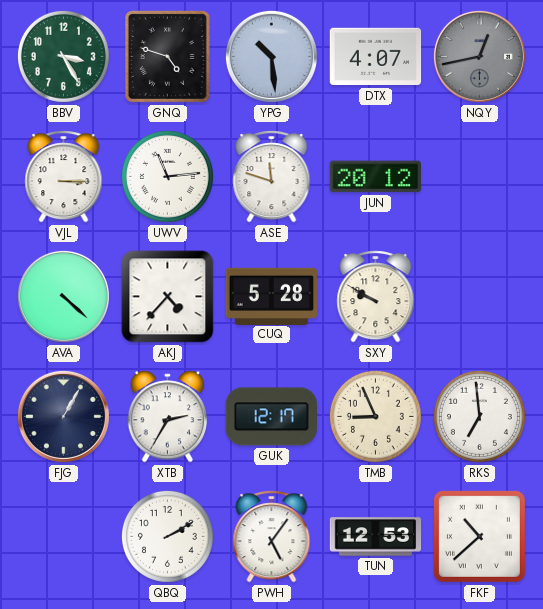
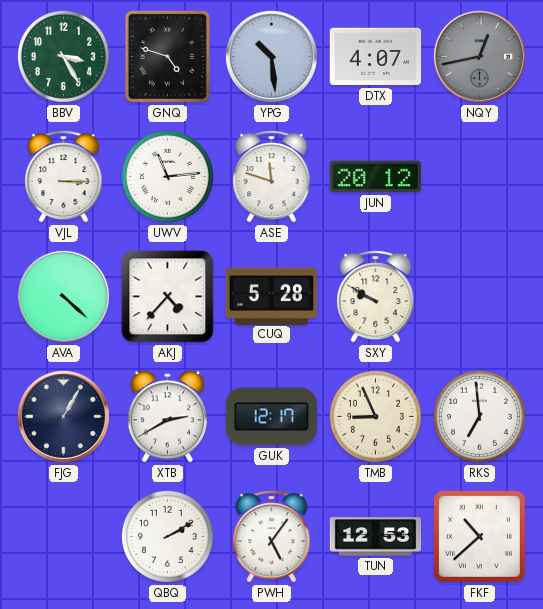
XTB: 2:35 -> 2:40
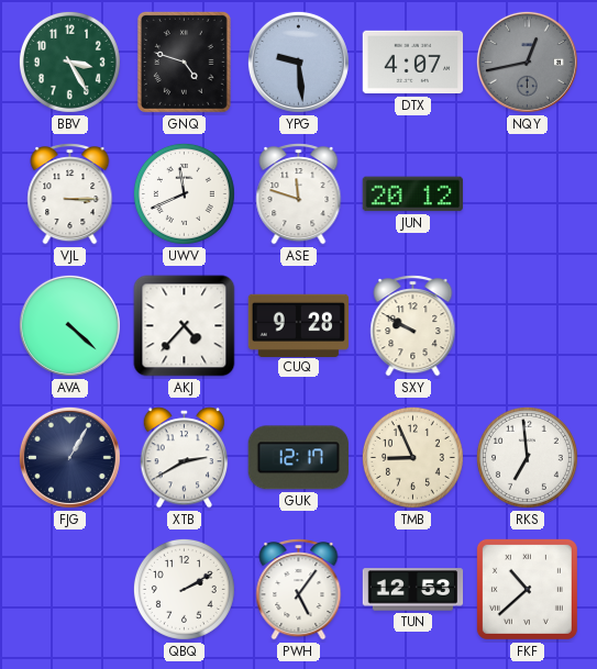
YPG: 10:29 -> 9:29
UWV: 11:14 -> 11:41
CUQ: 5:28 -> 9:28
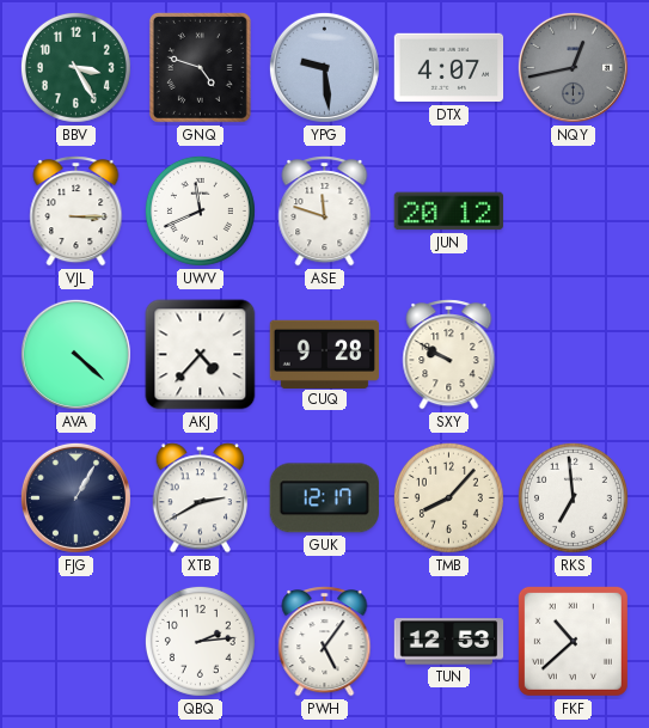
TMB: 8:56 -> 8:07
QBQ: 2:10 -> 2:14
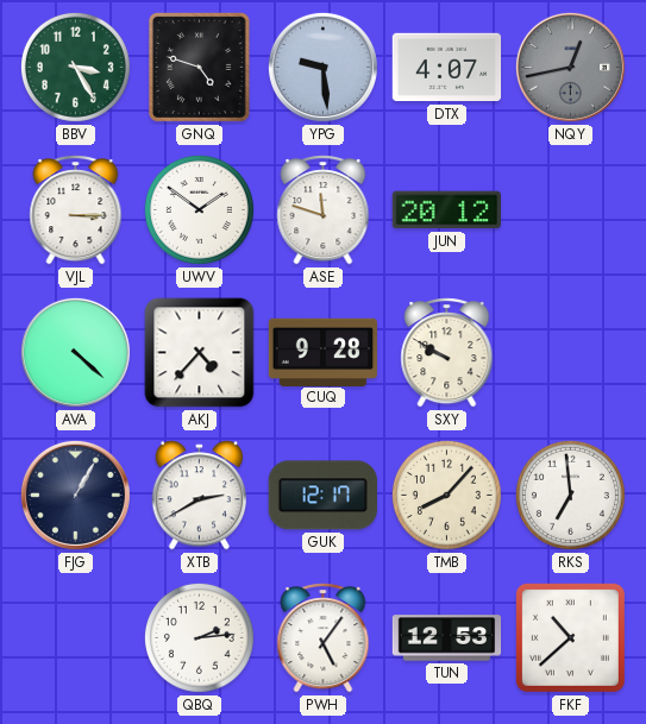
UWV: 11:41 -> 1:51
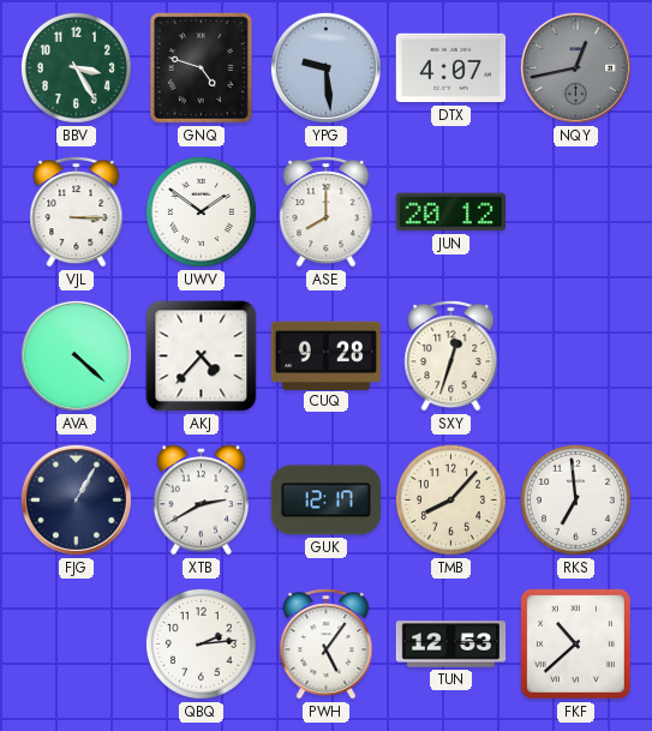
ASE: 11:48 -> 8:00
SXY: 9:50 -> 12:33
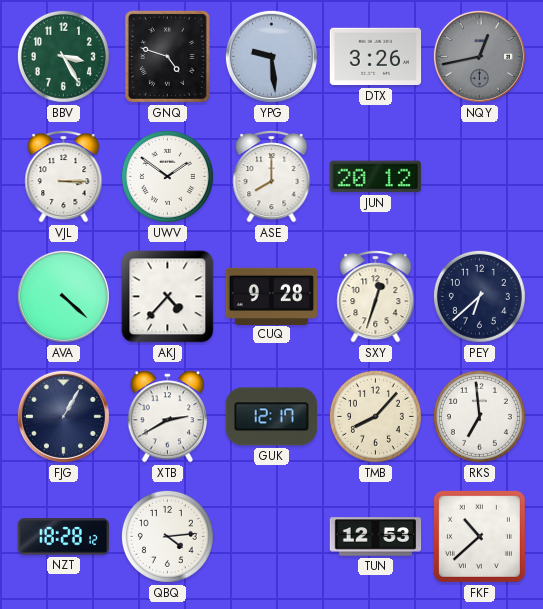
DTX: 4:07 -> 3:26
PEY: none -> 6:38
NZT: none -> 18:28
QBQ: 2:14 -> 4:14
PWH: 5:06 -> none
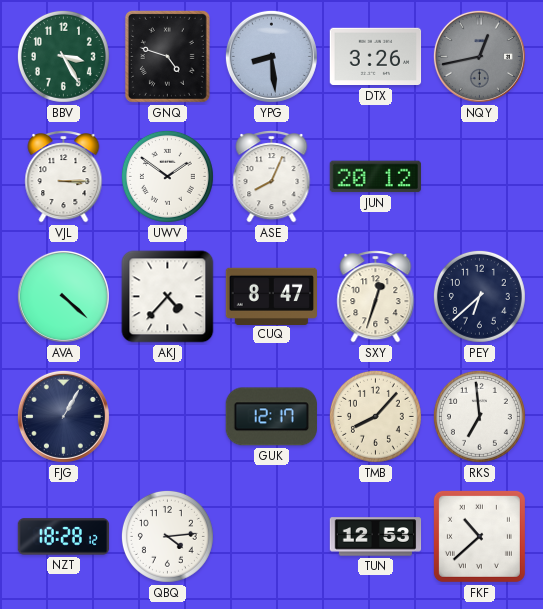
YPG: 9:29 -> 8:29
ASE: 8:00 -> 8:04
CUQ: 9:28 -> 8:47
XTB: 2:40 -> none
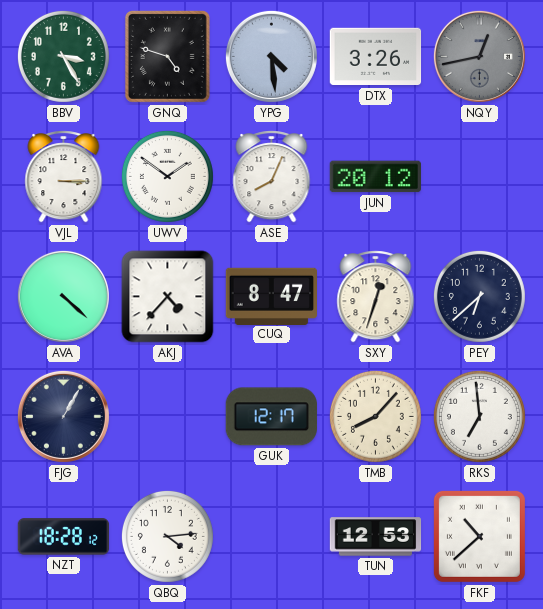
YPG: 8:29 -> 4:29
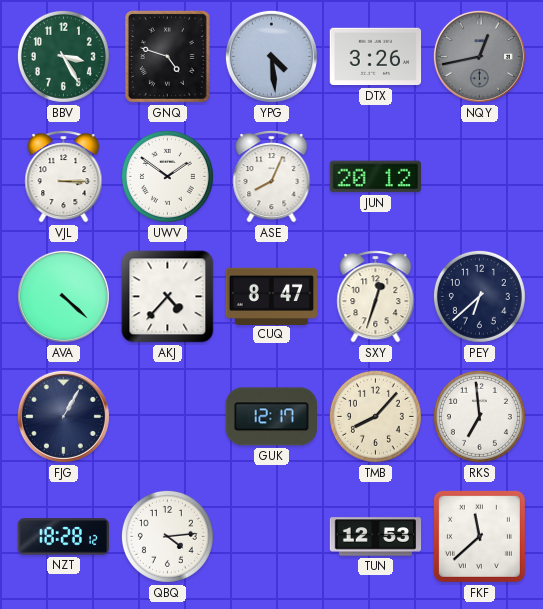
FKF: 10:38 -> 11:38
